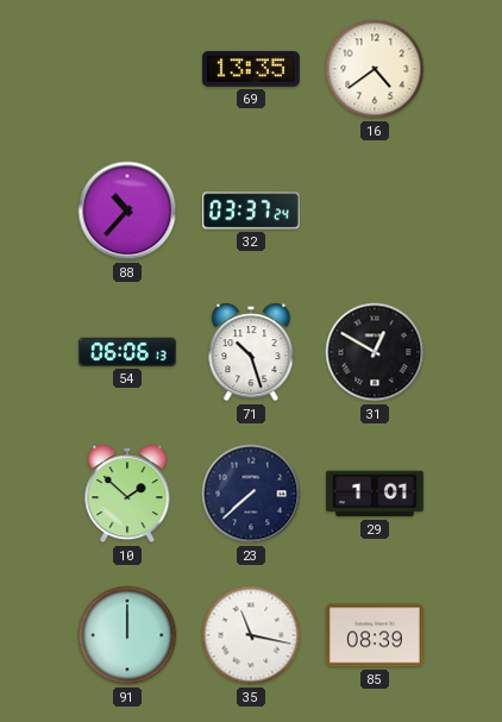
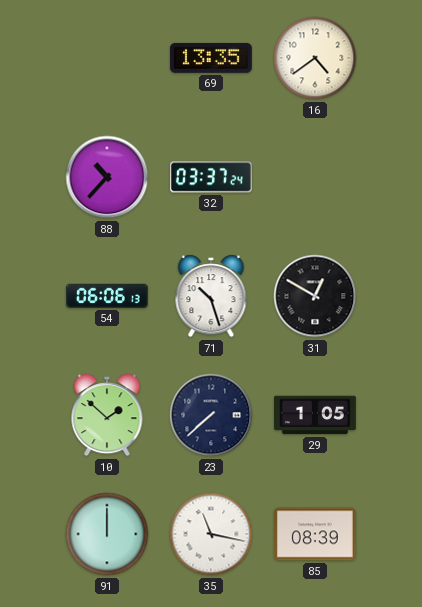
29: 1:01 -> 1:05
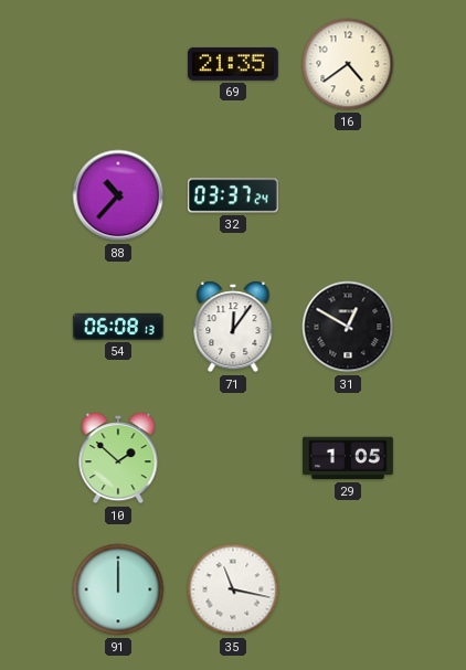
69: 13:35 -> 21:35
54: 06:06 -> 06:08
71: 10:27 -> 12:06
23: 7:38 -> none
85: 08:39 -> none
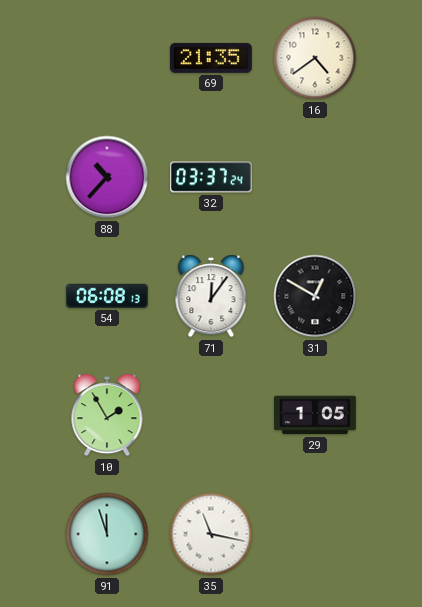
10: 1:52 -> 1:55
91: 12:00 -> 11:57
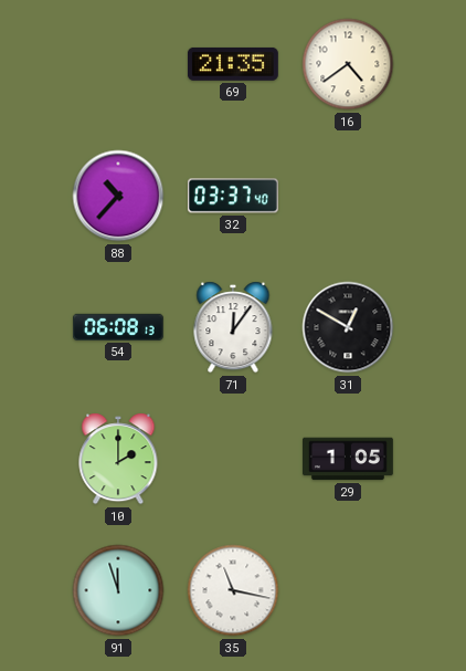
32: 03:37:24 -> 03:37:40
10: 1:55 -> 2:00
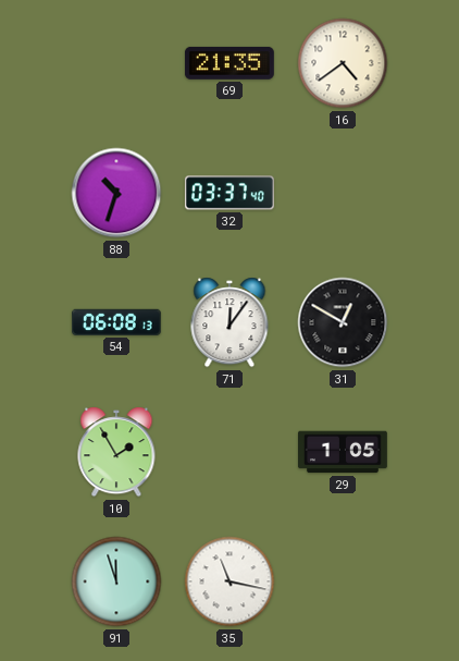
88: 10:37 -> 10:33
10: 2:00 -> 1:55
